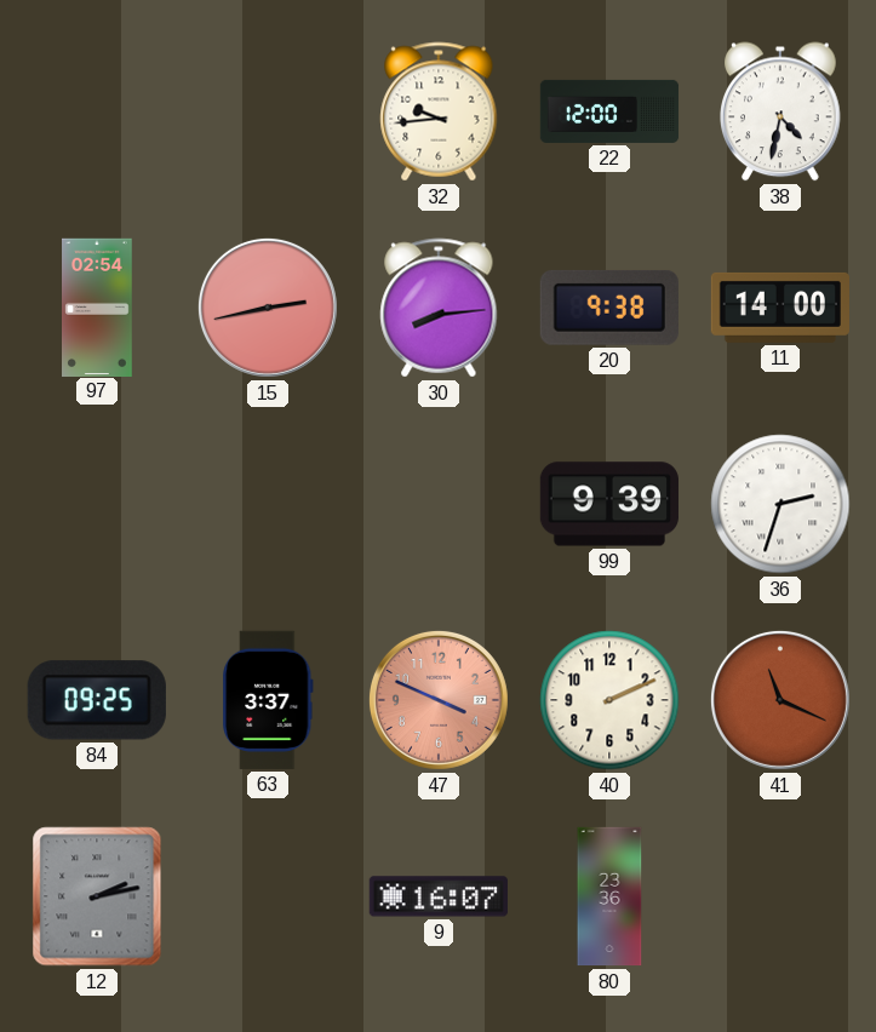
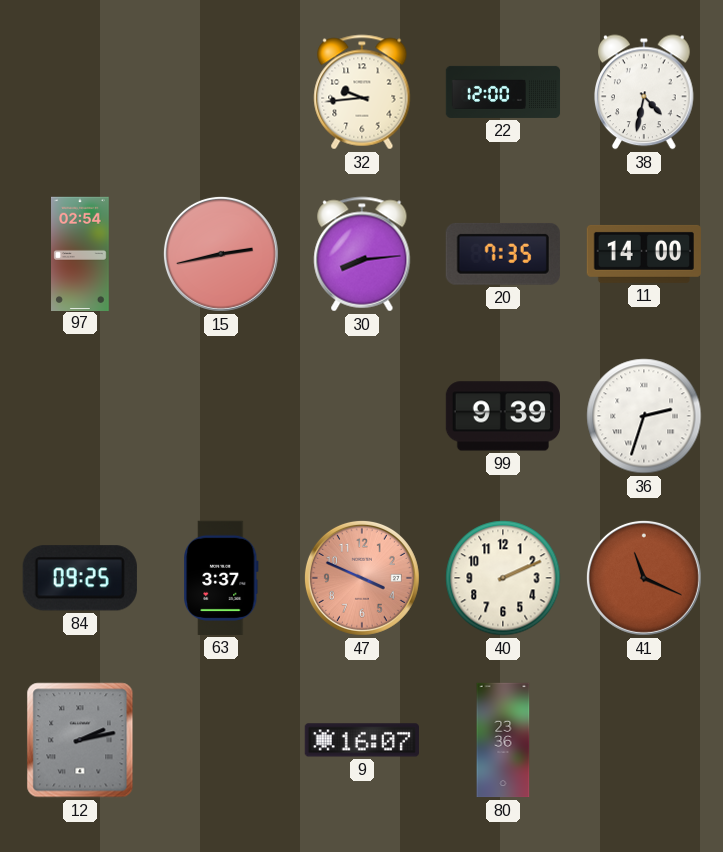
20: 9:38 -> 7:35
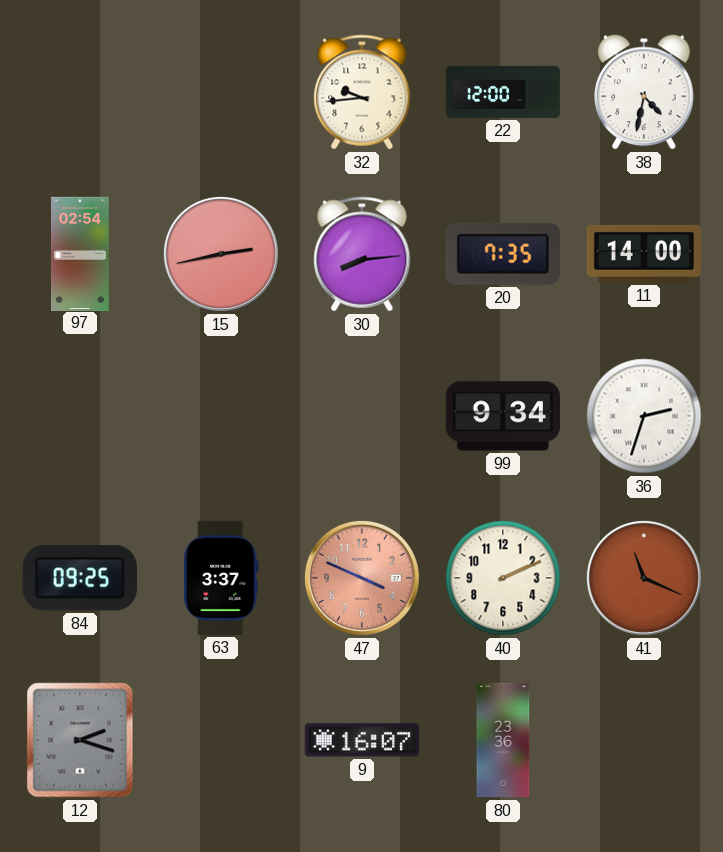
99: 9:39 -> 9:34
12: 2:13 -> 2:18
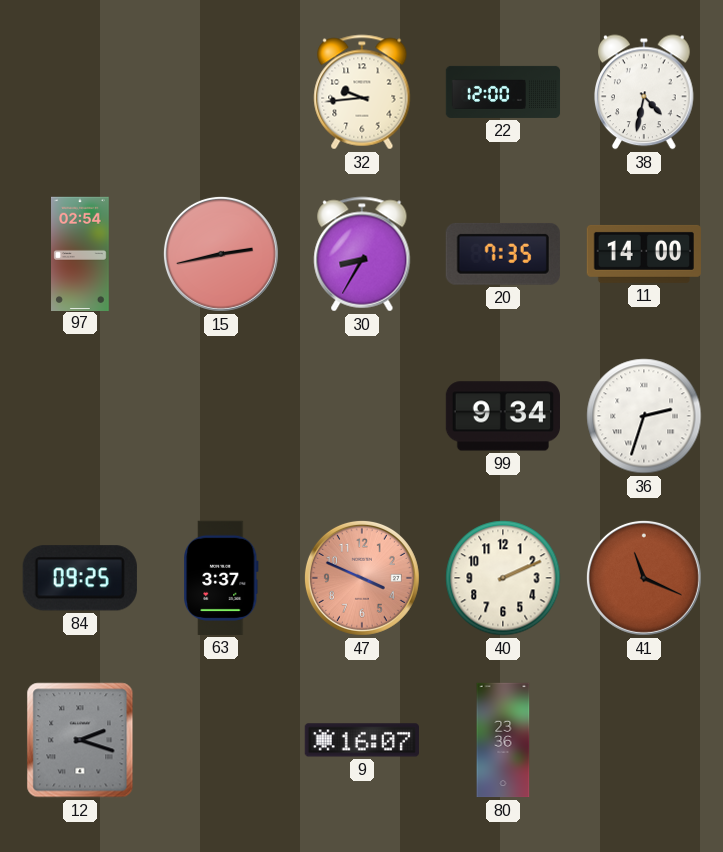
30: 8:14 -> 8:35
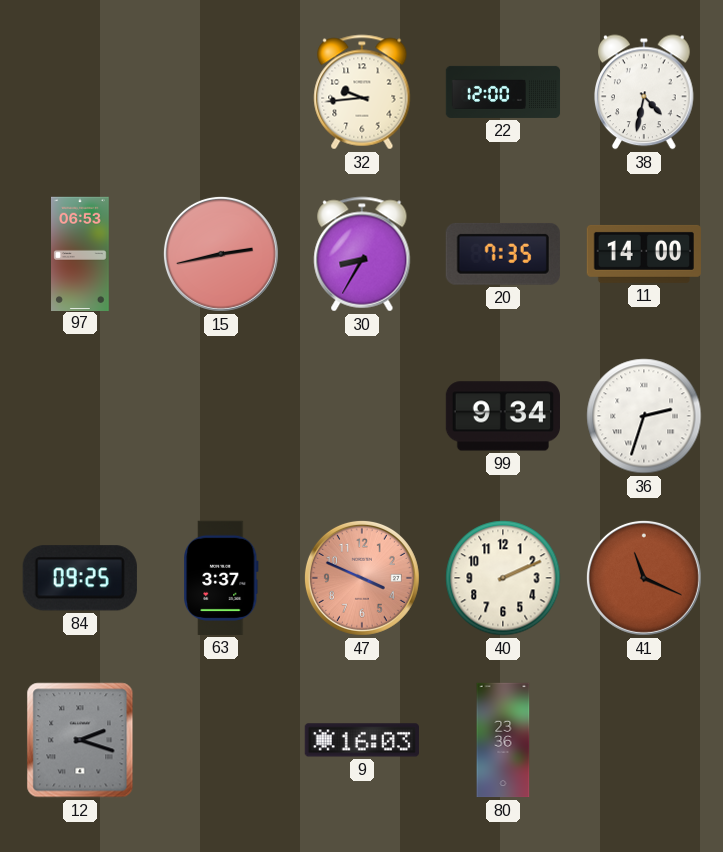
97: 02:54 -> 06:53
9: 16:07 -> 16:03
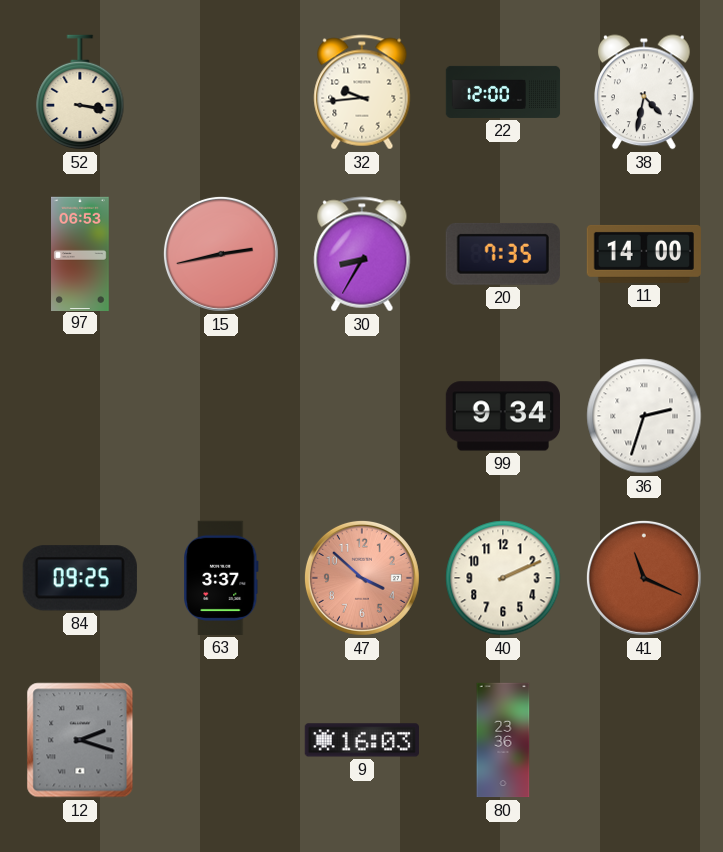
52: none -> 3:17
47: 3:49 -> 3:52
